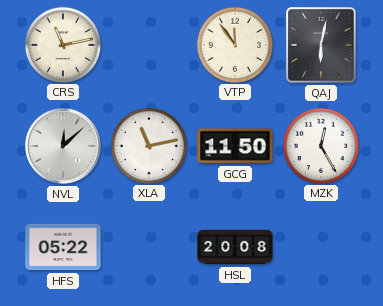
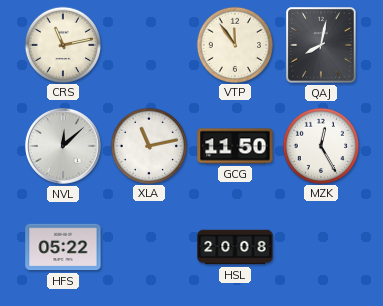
QAJ: 6:02 -> 8:02
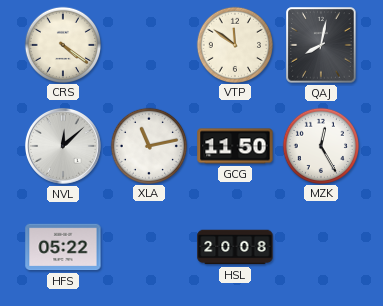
CRS: 11:13 -> 4:21
VTP: 11:54 -> 11:51
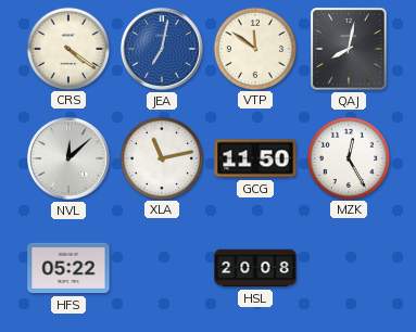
JEA: none -> 7:02
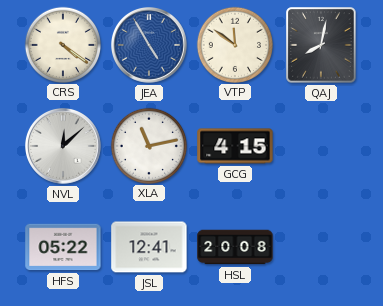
JEA: 7:02 -> 4:55
GCG: 11:50 -> 4:15
MZK: 12:25 -> none
JSL: none -> 12:41
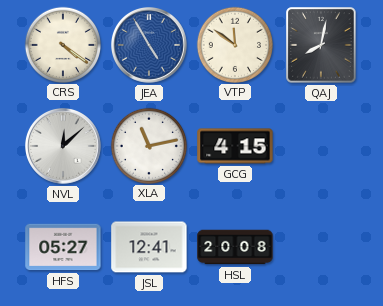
HFS: 05:22 -> 05:27
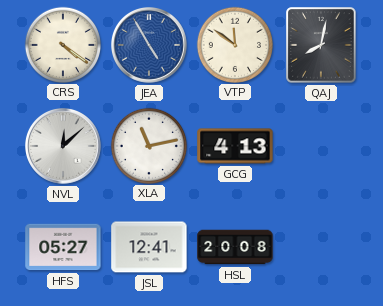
GCG: 4:15 -> 4:13
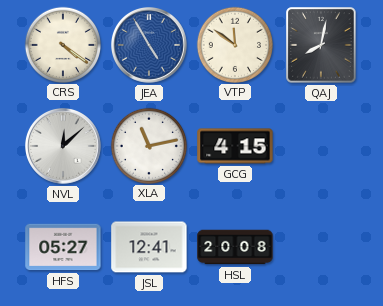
GCG: 4:13 -> 4:15
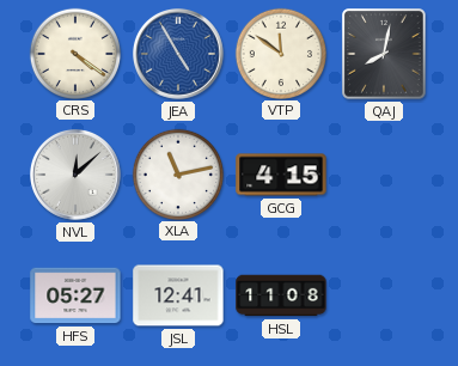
HSL: 20:08 -> 11:08
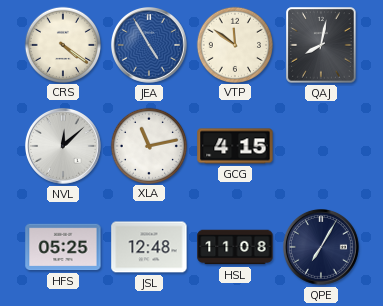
HFS: 05:27 -> 05:25
JSL: 12:41 -> 12:48
QPE: none -> 7:05
